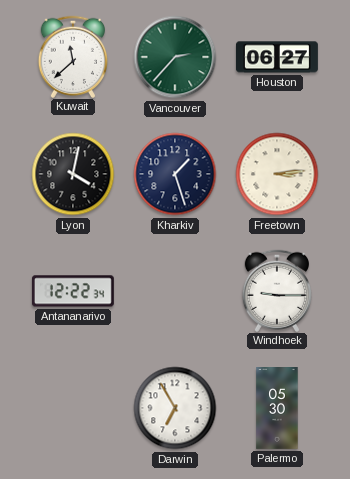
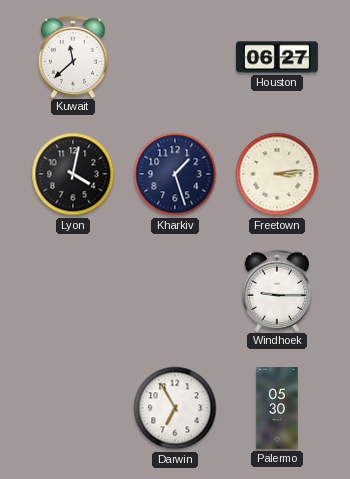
Vancouver: 2:37 -> none
Antananarivo: 12:22 -> none
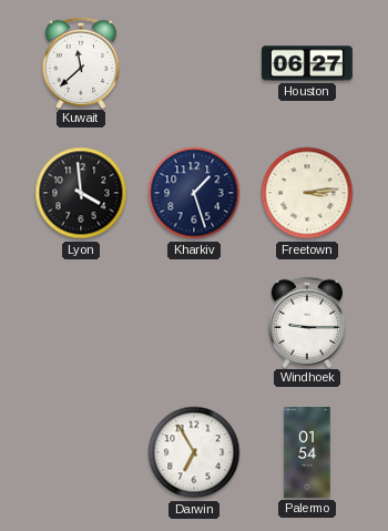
Lyon: 4:02 -> 3:59
Palermo: 05:30 -> 01:54
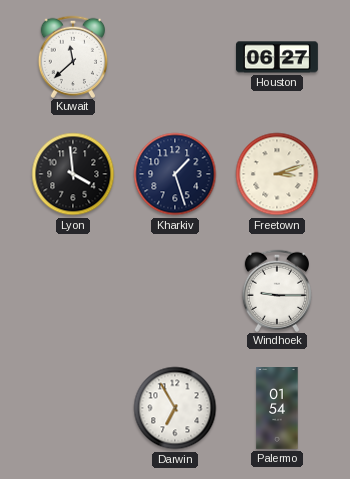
Freetown: 3:14 -> 3:12
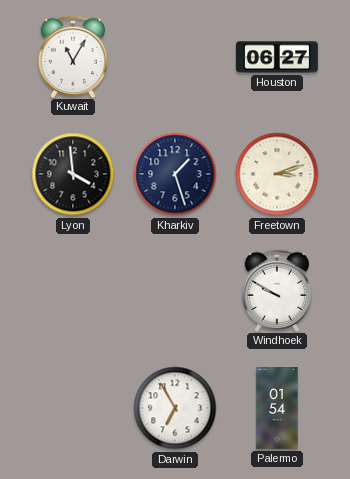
Kuwait: 11:38 -> 11:05
Windhoek: 9:15 -> 9:50
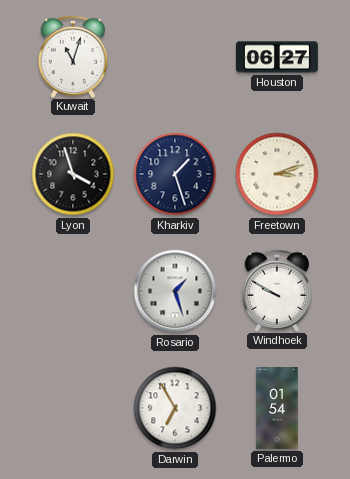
Kuwait: 11:05 -> 11:03
Lyon: 3:59 -> 3:57
Rosario: none -> 1:27
